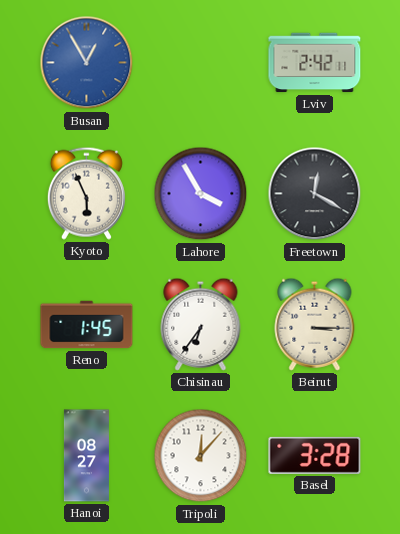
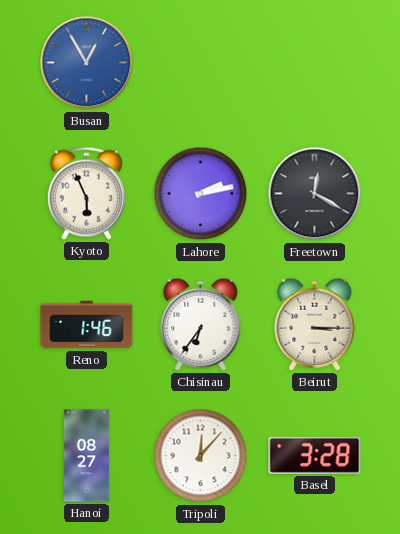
Lviv: 2:42 -> none
Lahore: 3:55 -> 2:13
Reno: 1:45 -> 1:46
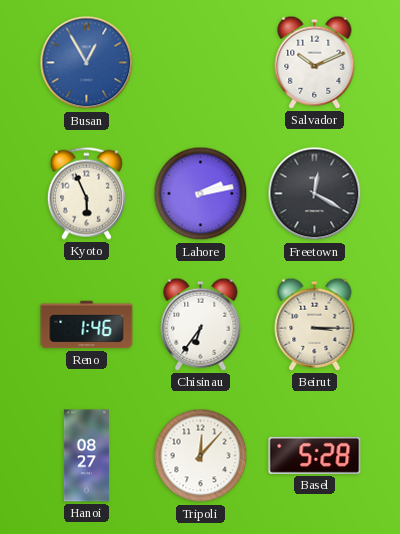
Salvador: none -> 10:11
Basel: 3:28 -> 5:28
